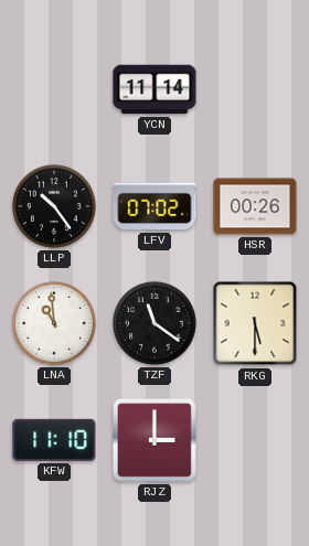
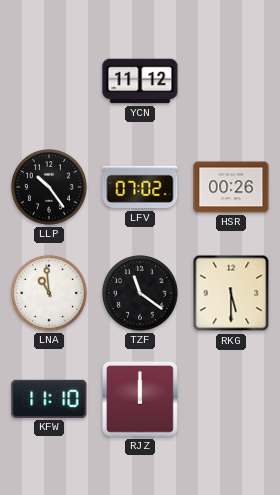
YCN: 11:14 -> 11:12
RJZ: 3:00 -> 12:00
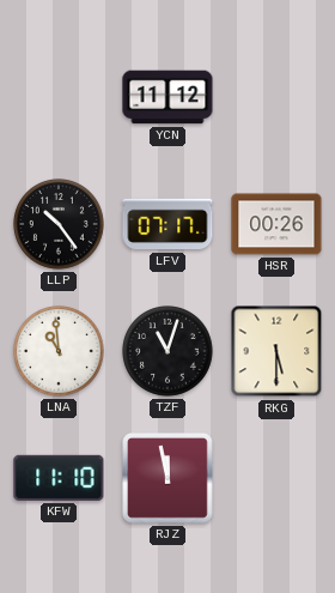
LFV: 07:02 -> 07:17
TZF: 11:21 -> 11:03
RJZ: 12:00 -> 11:58
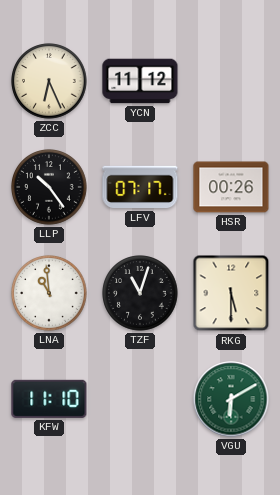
ZCC: none -> 6:26
RJZ: 11:58 -> none
VGU: none -> 6:10
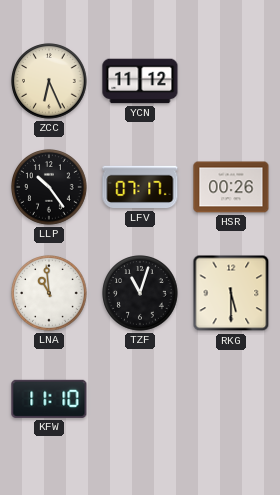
VGU: 6:10 -> none
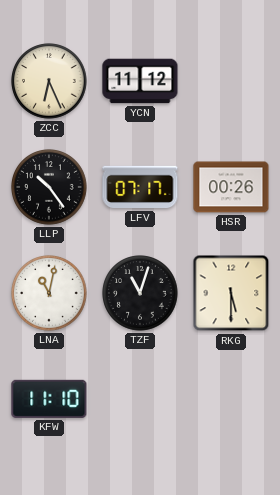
LNA: 10:59 -> 11:02
